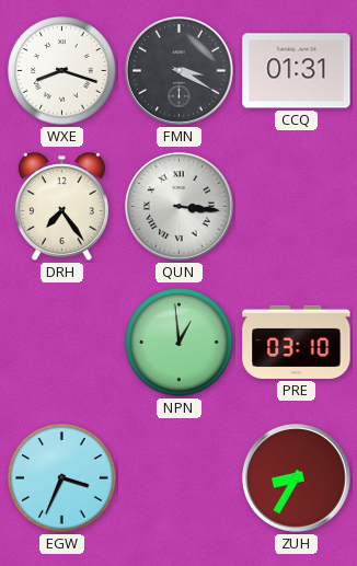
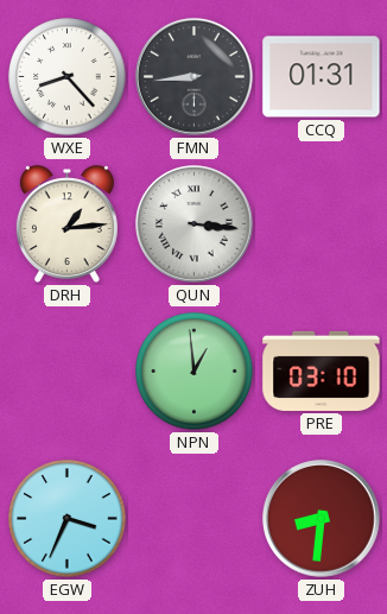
WXE: 8:18 -> 8:23
FMN: 3:20 -> 8:44
DRH: 7:24 -> 1:14
ZUH: 8:35 -> 8:31
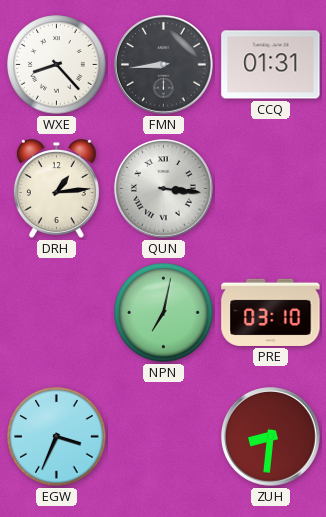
NPN: 12:59 -> 7:02
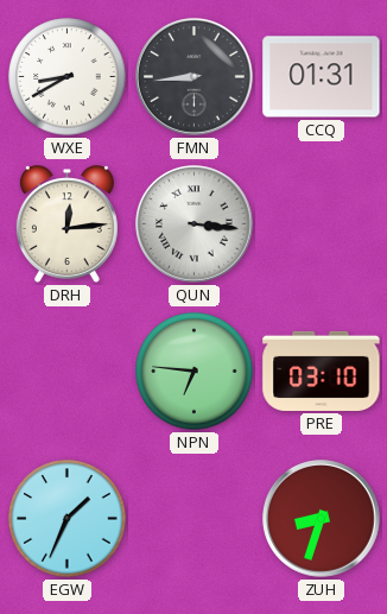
WXE: 8:23 -> 8:40
DRH: 1:14 -> 12:14
NPN: 7:02 -> 6:46
EGW: 3:34 -> 1:34
ZUH: 8:31 -> 8:33
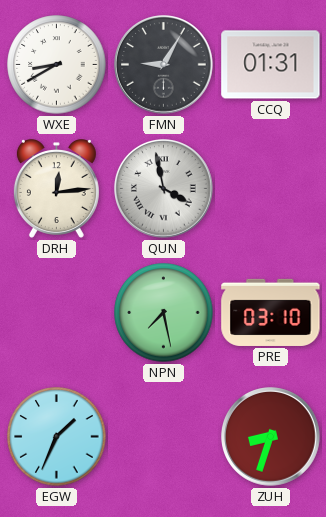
FMN: 8:44 -> 9:05
QUN: 3:16 -> 3:58
NPN: 6:46 -> 7:28
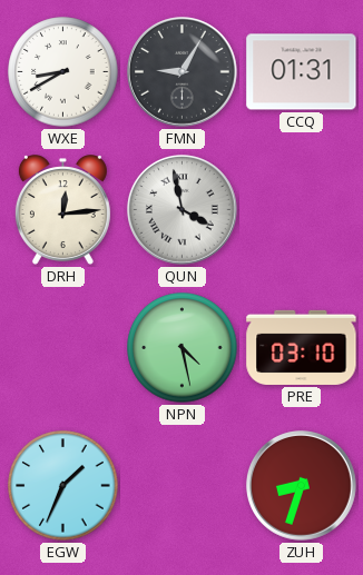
NPN: 7:28 -> 4:28
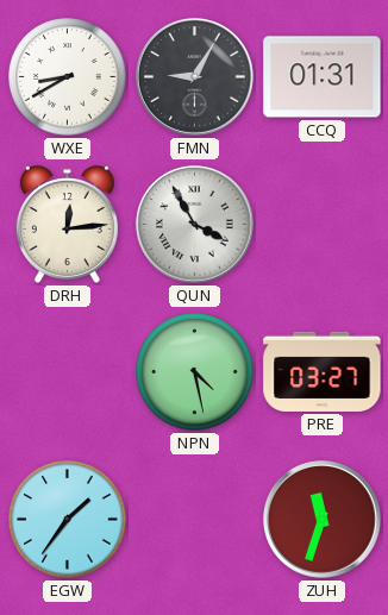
QUN: 3:58 -> 3:55
PRE: 03:10 -> 03:27
EGW: 1:34 -> 1:36
ZUH: 8:33 -> 11:33
